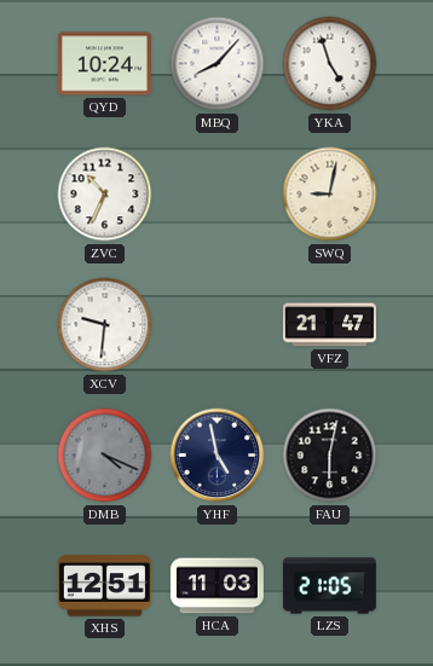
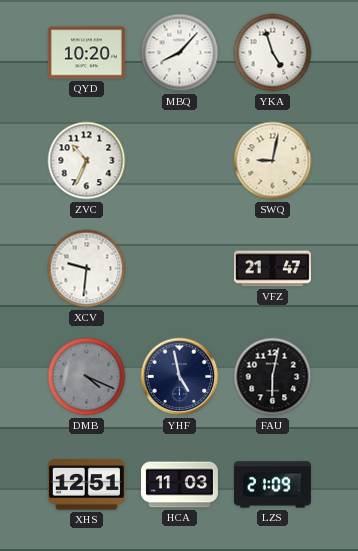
QYD: 10:24 -> 10:20
LZS: 21:05 -> 21:09
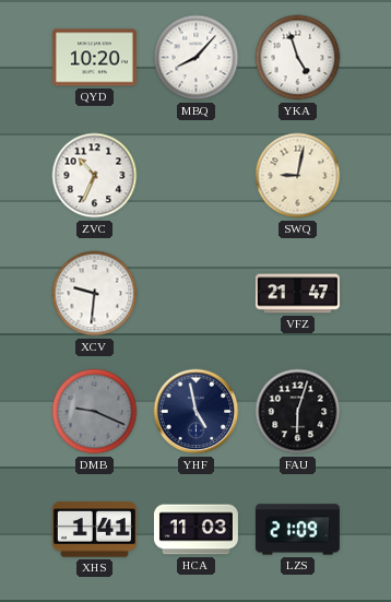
DMB: 4:19 -> 9:19
FAU: 6:02 -> 6:03
XHS: 12:51 -> 1:41
